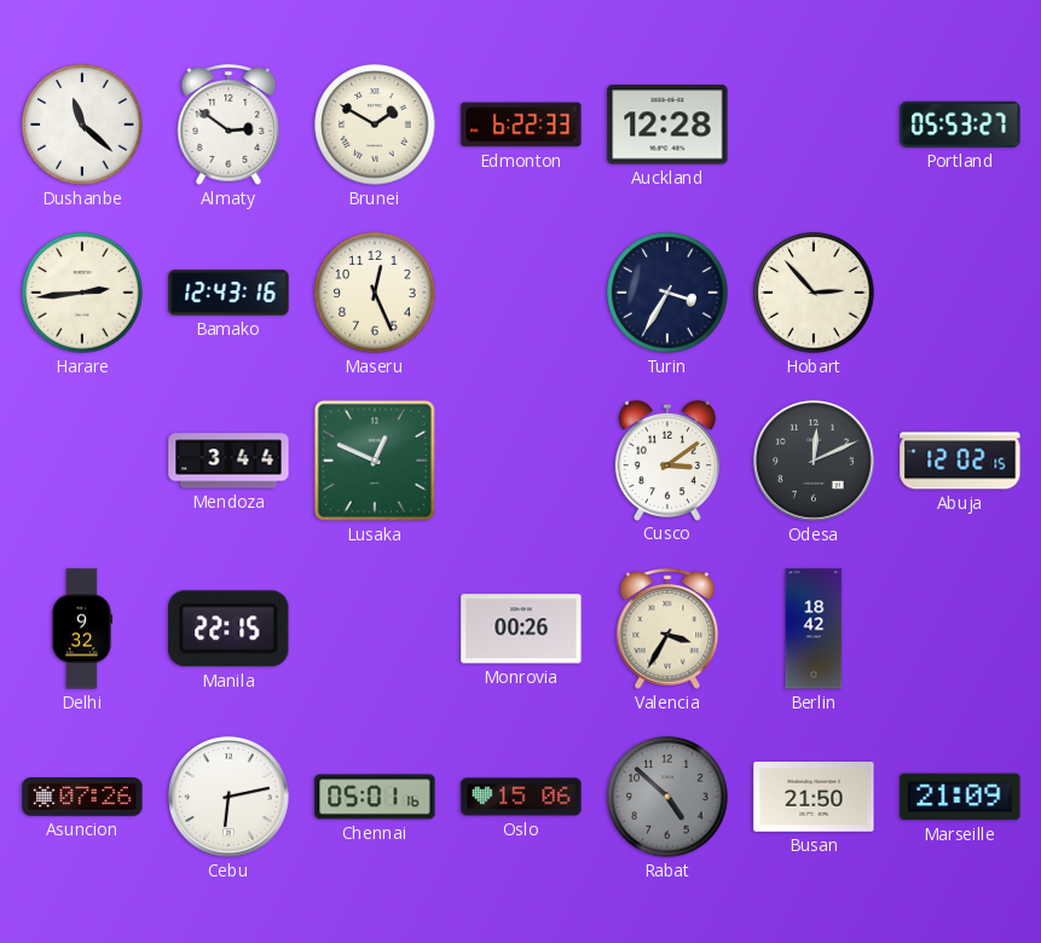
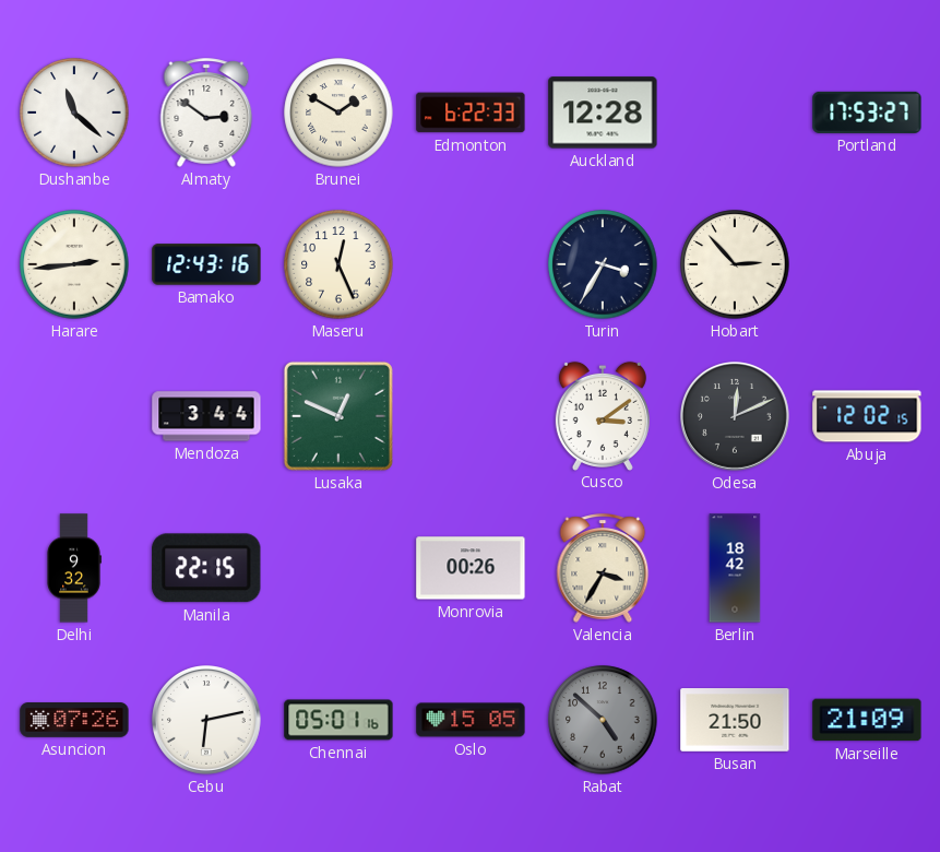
Portland: 05:53 -> 17:53
Oslo: 15:06 -> 15:05
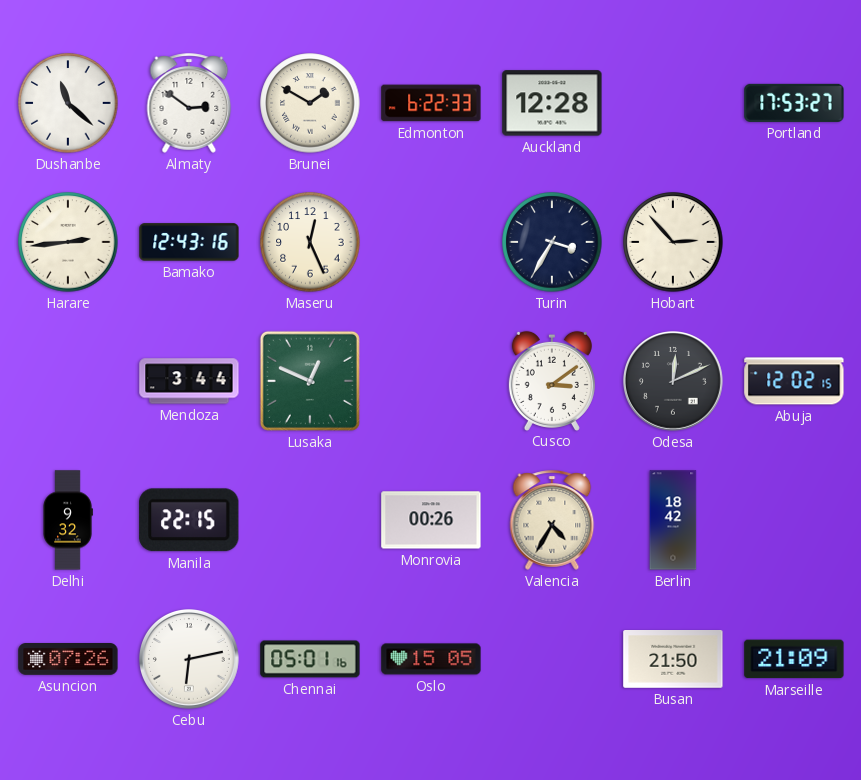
Valencia: 3:35 -> 4:35
Rabat: 4:52 -> none
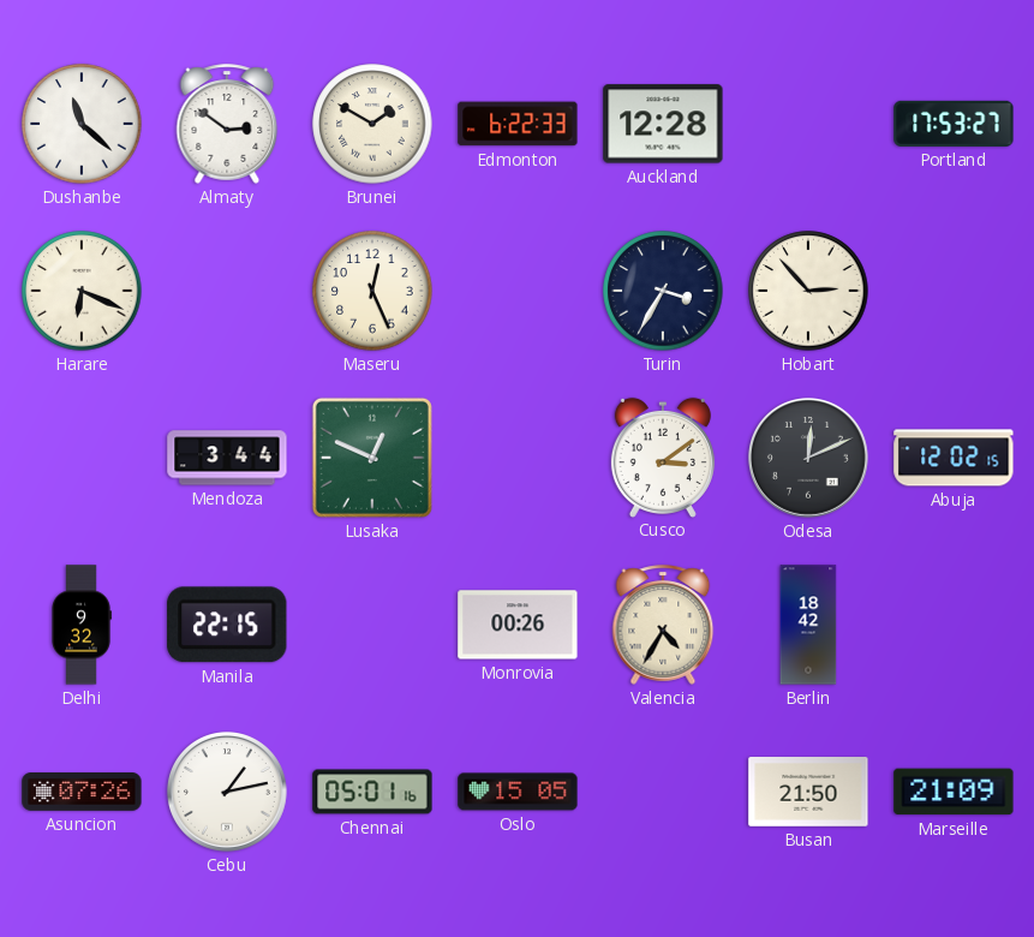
Harare: 2:44 -> 6:19
Bamako: 12:43 -> none
Cebu: 6:13 -> 1:13
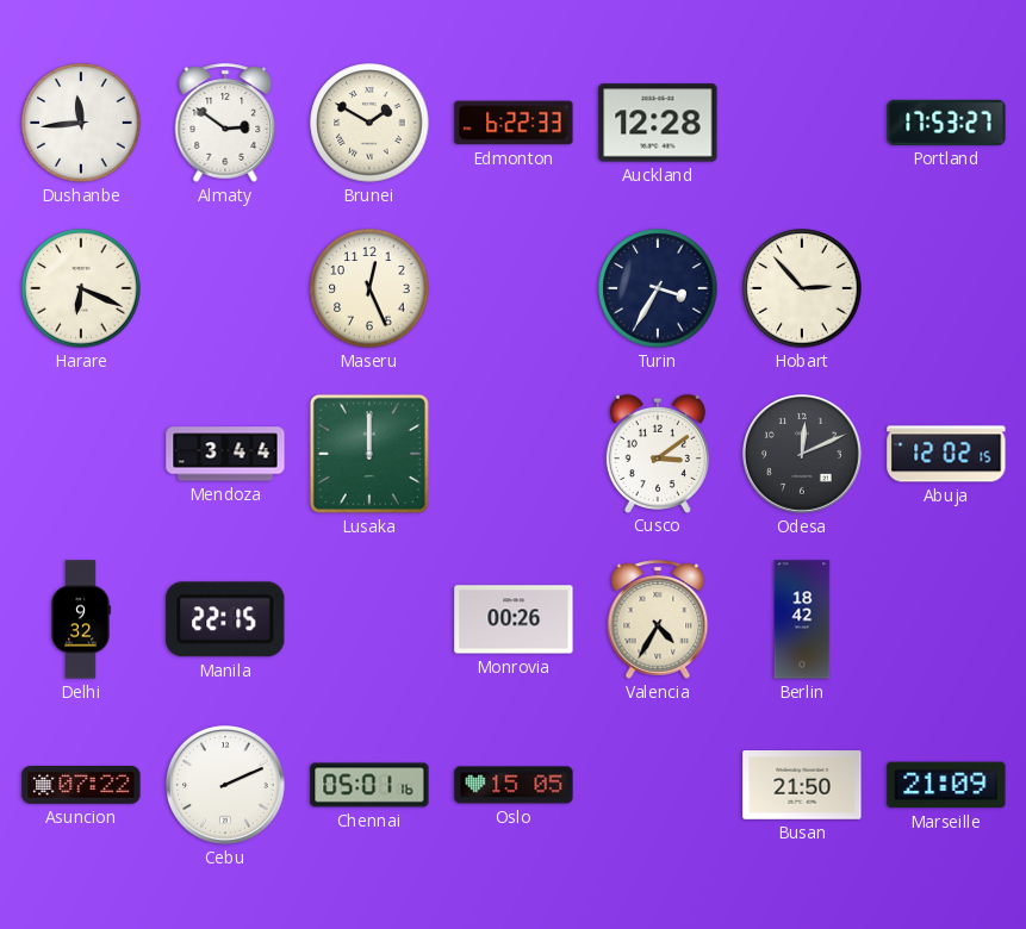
Dushanbe: 11:22 -> 11:44
Lusaka: 12:49 -> 12:00
Asuncion: 07:26 -> 07:22
Cebu: 1:13 -> 2:11
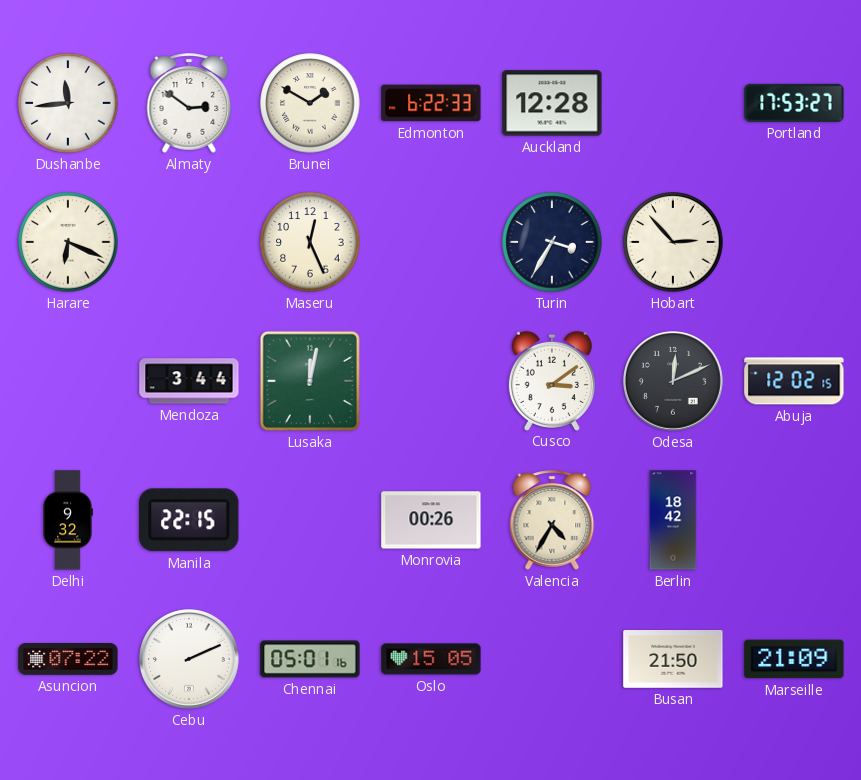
Lusaka: 12:00 -> 12:02
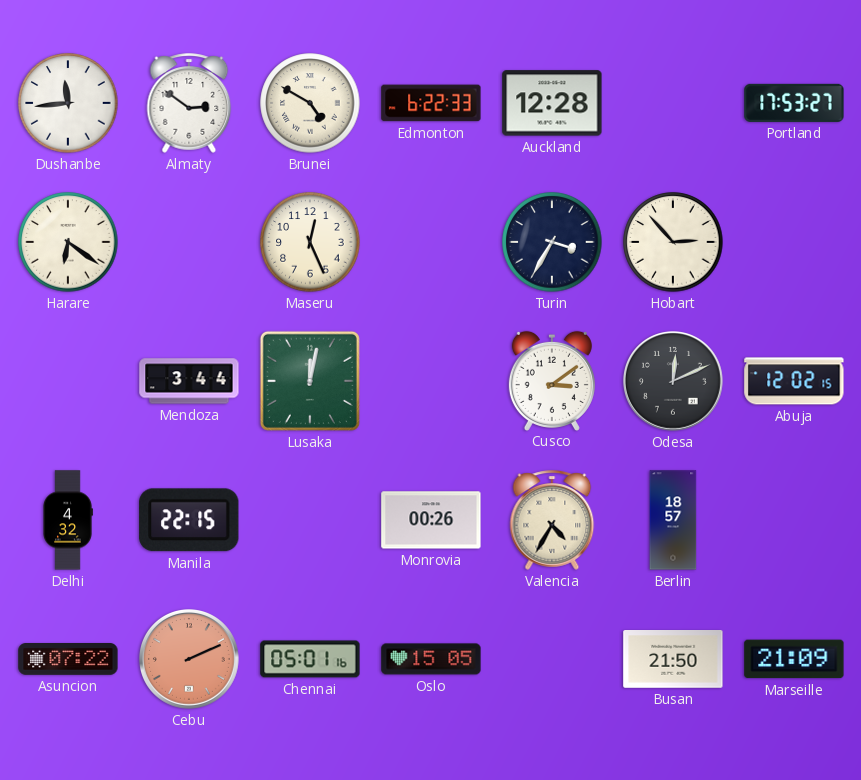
Brunei: 1:50 -> 4:50
Harare: 6:19 -> 6:21
Delhi: 9:32 -> 4:32
Berlin: 18:42 -> 18:57
Cebu dial: white -> salmon
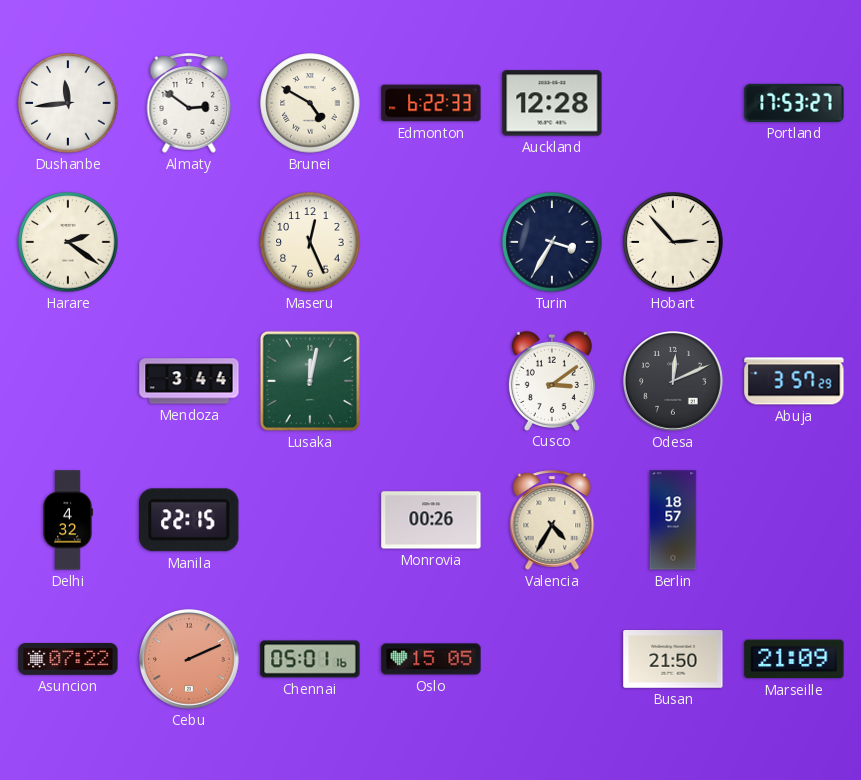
Harare: 6:21 -> 2:21
Abuja: 12:02 -> 3:57
